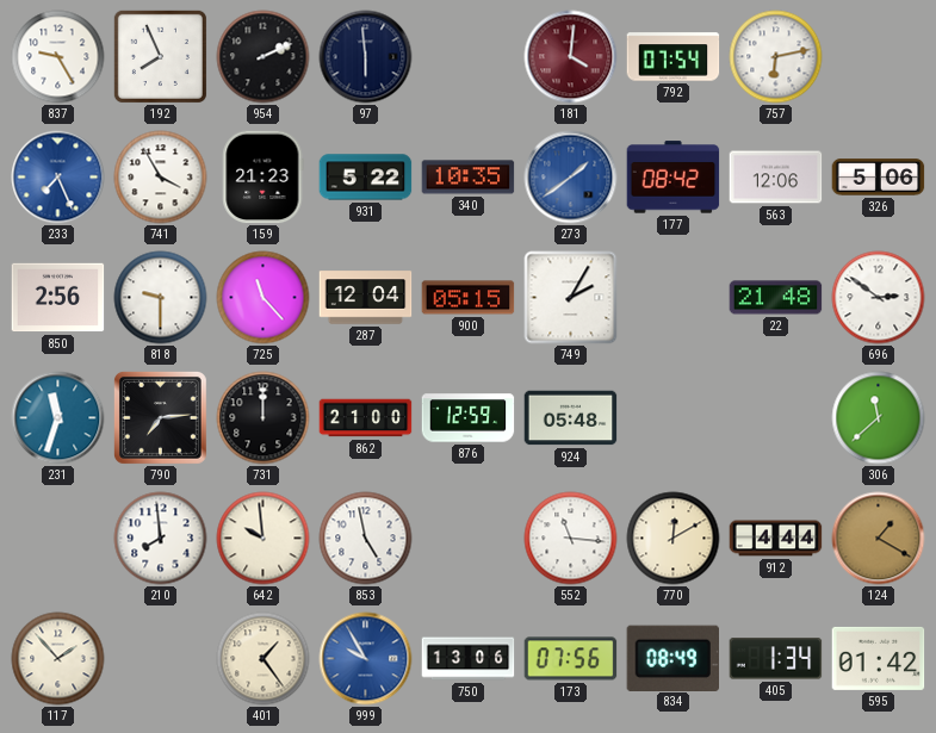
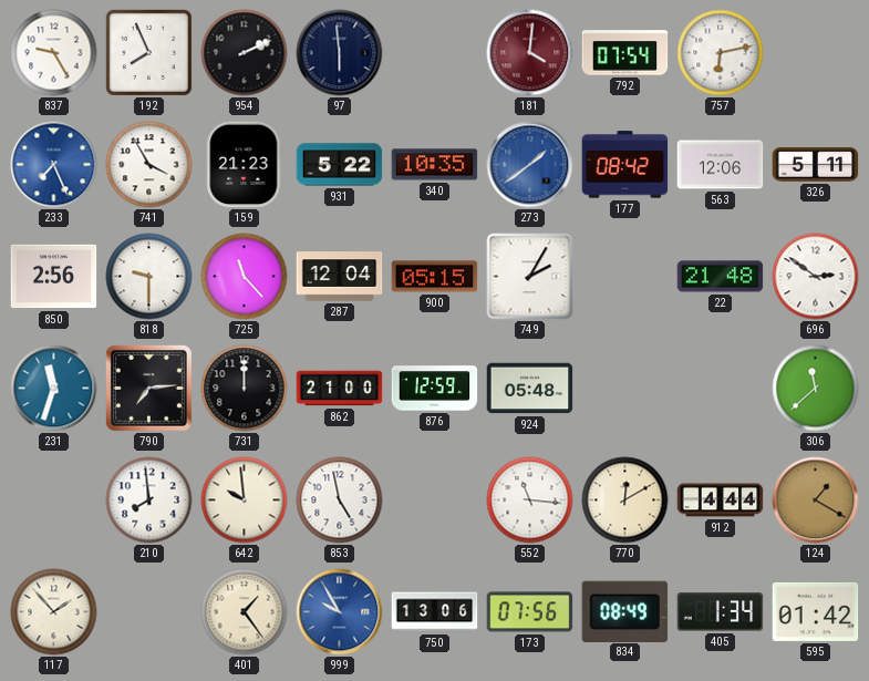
326: 5:06 -> 5:11
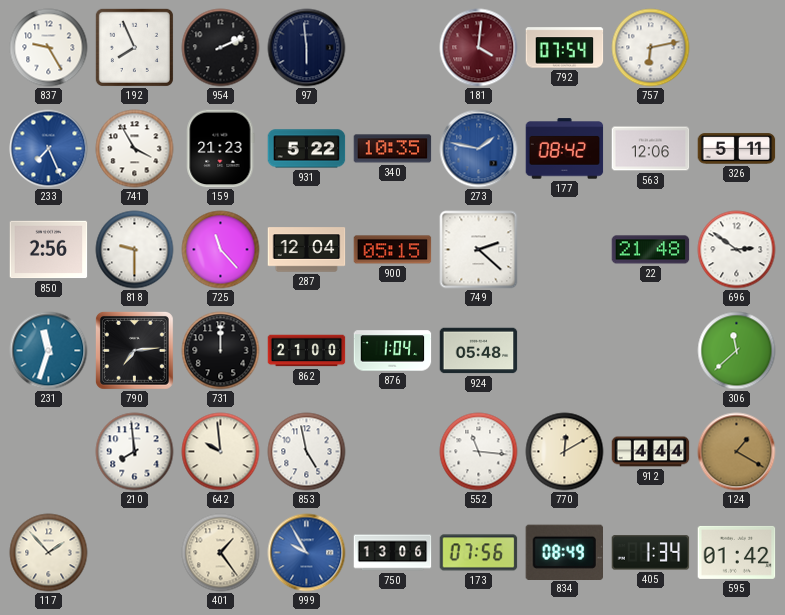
273: 1:39 -> 1:47
749: 2:05 -> 2:22
876: 12:59 -> 1:04
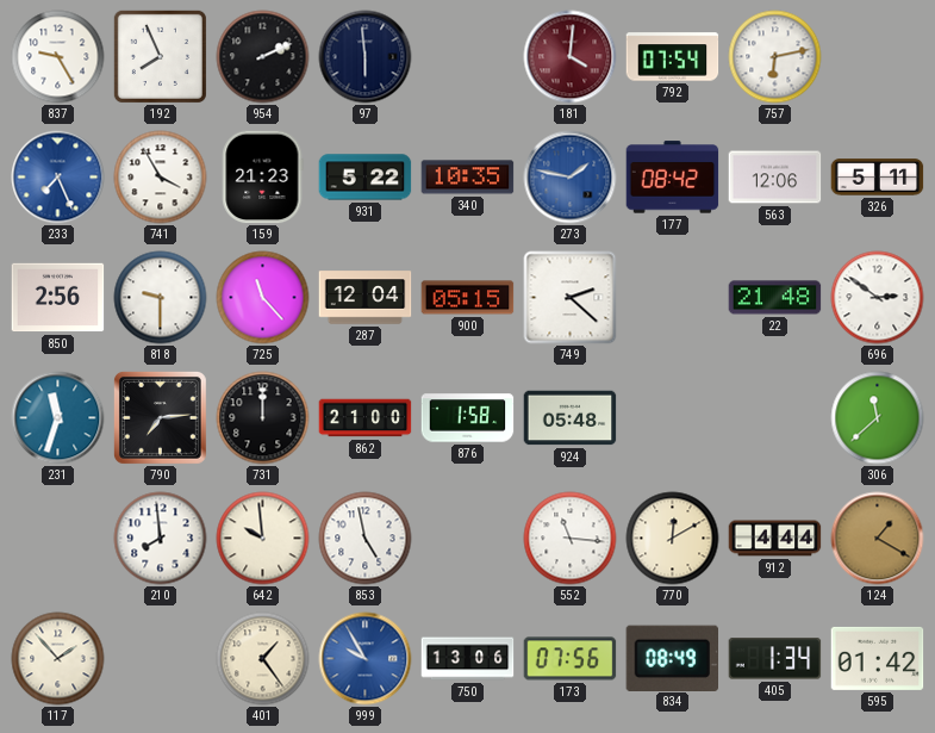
876: 1:04 -> 1:58
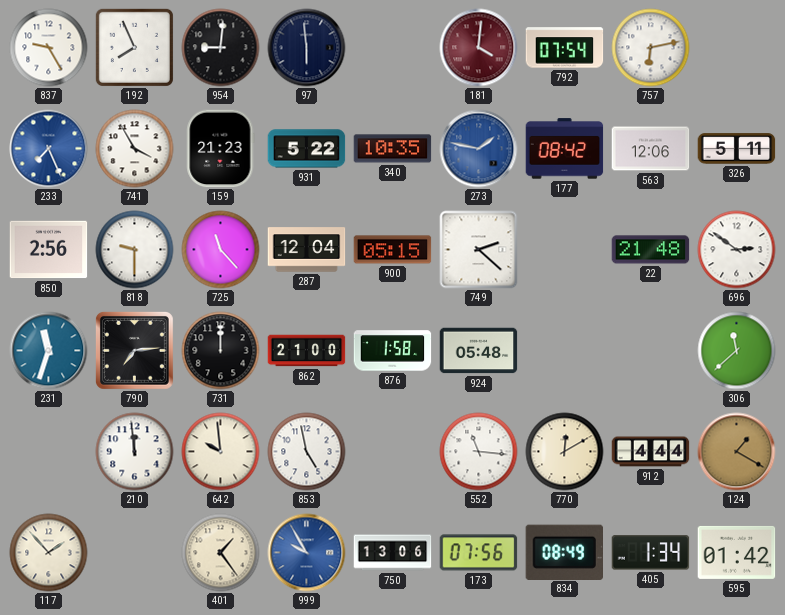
954: 2:11 -> 9:01
210: 7:59 -> 11:59
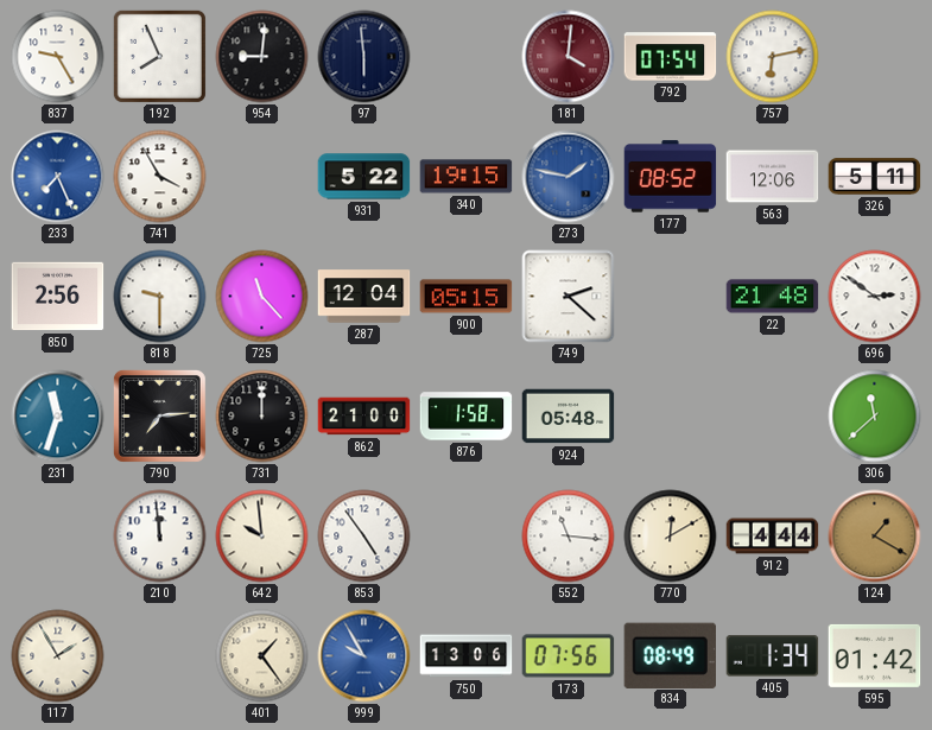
159: 21:23 -> none
340: 10:35 -> 19:15
177: 08:42 -> 08:52
853: 4:58 -> 4:54
117: 1:53 -> 1:55
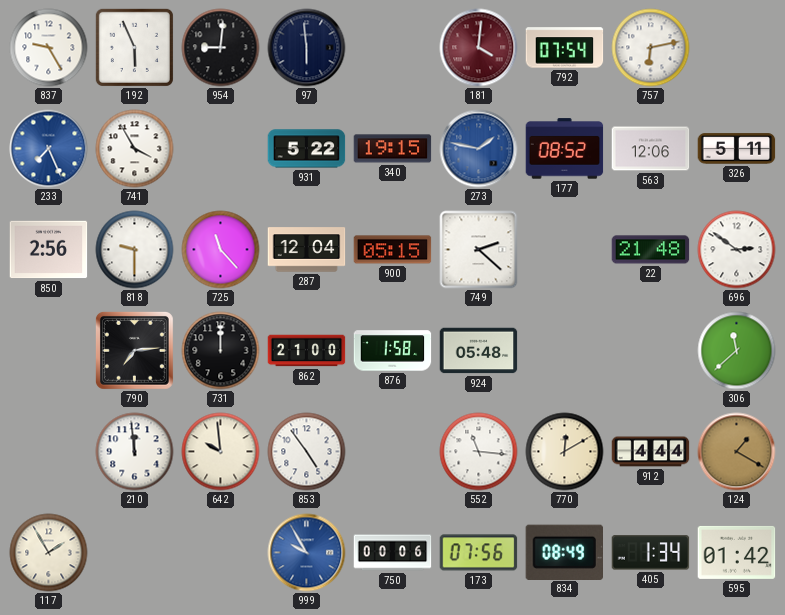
192: 7:56 -> 5:56
231: 11:33 -> none
401: 1:24 -> none
750: 13:06 -> 00:06
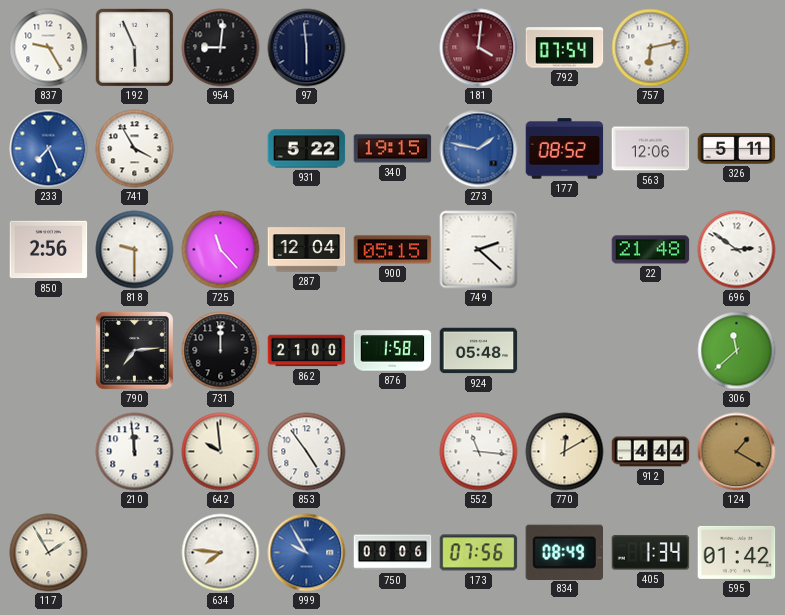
634: none -> 7:46
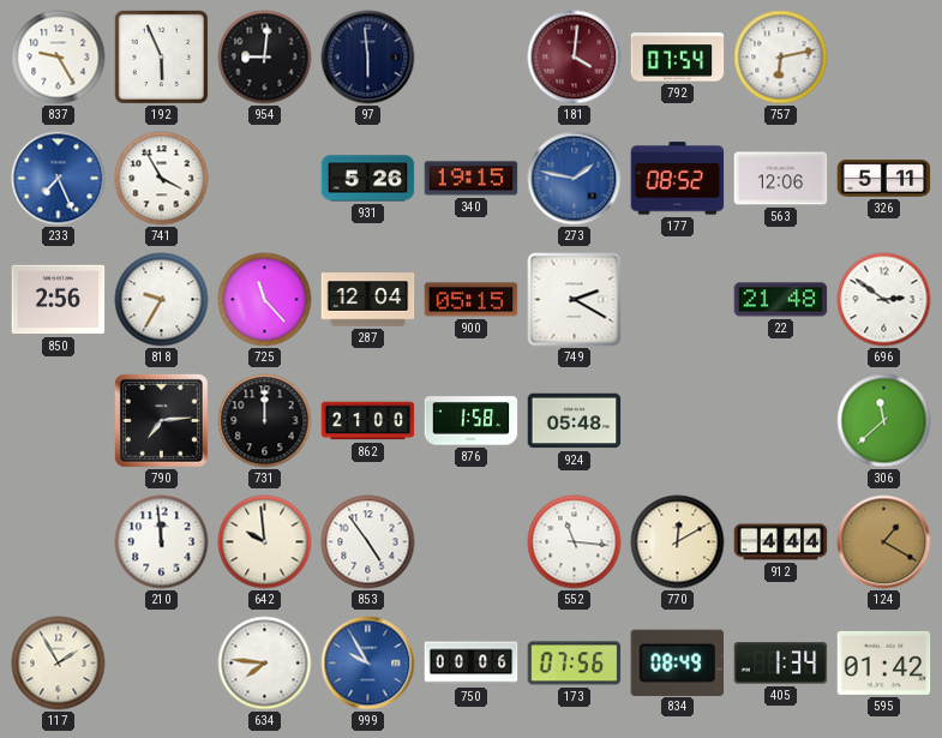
931: 5:22 -> 5:26
818: 9:30 -> 9:35
749: 2:22 -> 2:20
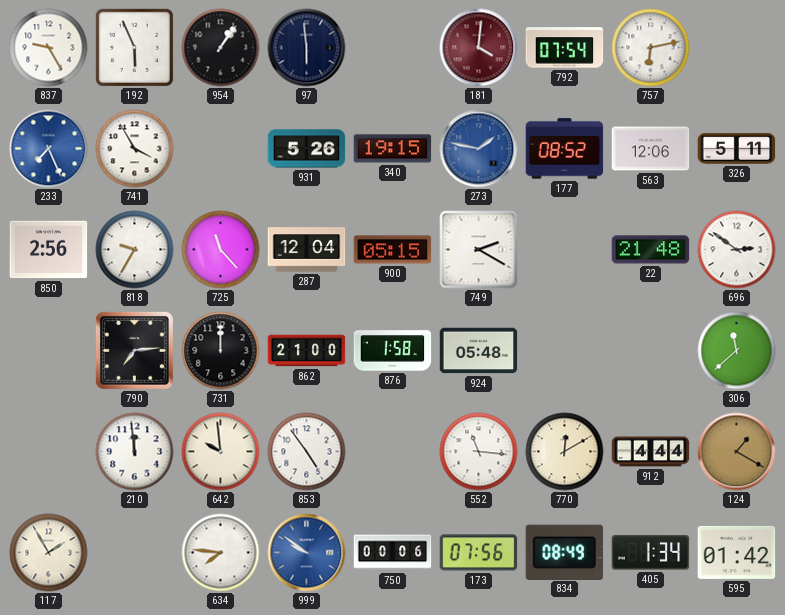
954: 9:01 -> 1:06
999: 9:55 -> 9:51
